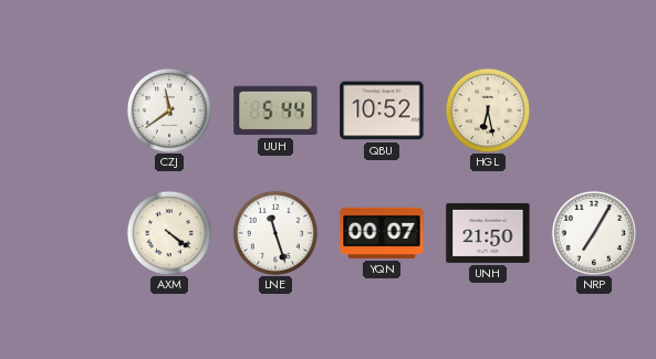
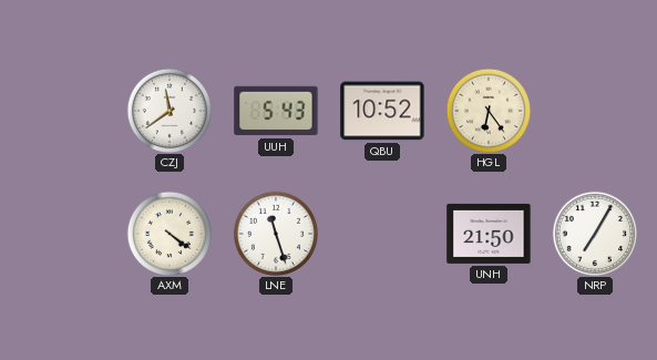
UUH: 5:44 -> 5:43
HGL: 6:28 -> 6:24
YQN: 00:07 -> none
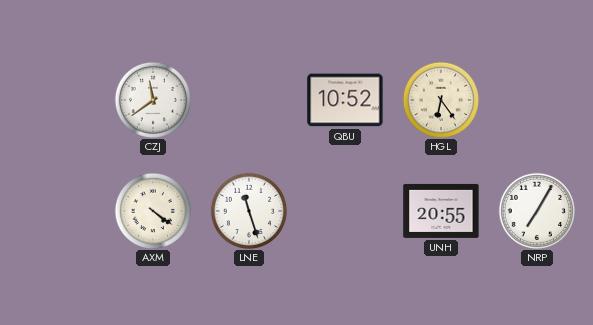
UUH: 5:43 -> none
UNH: 21:50 -> 20:55
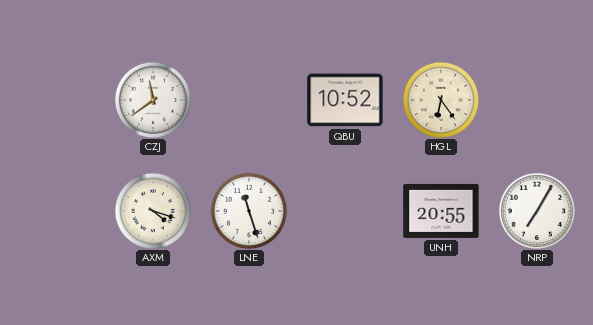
AXM: 4:21 -> 4:18
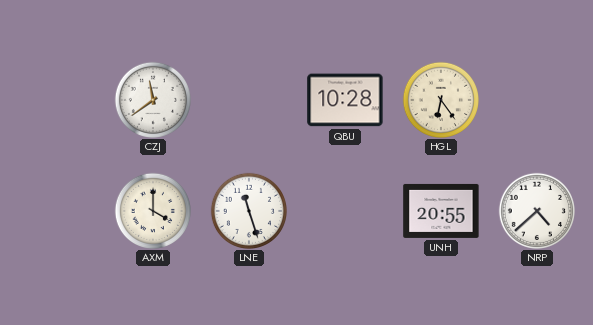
QBU: 10:52 -> 10:28
AXM: 4:18 -> 4:00
NRP: 7:05 -> 4:38
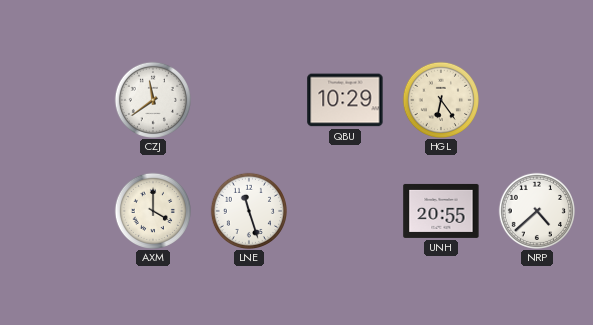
QBU: 10:28 -> 10:29
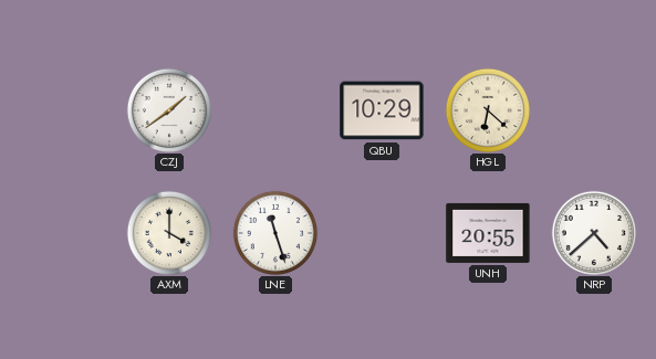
CZJ: 11:39 -> 1:39
HGL: 6:24 -> 6:22
